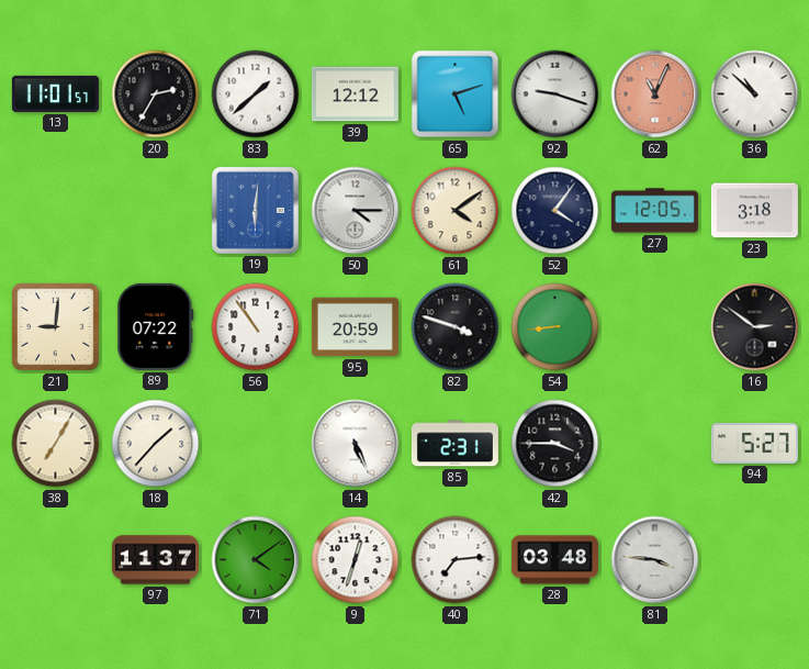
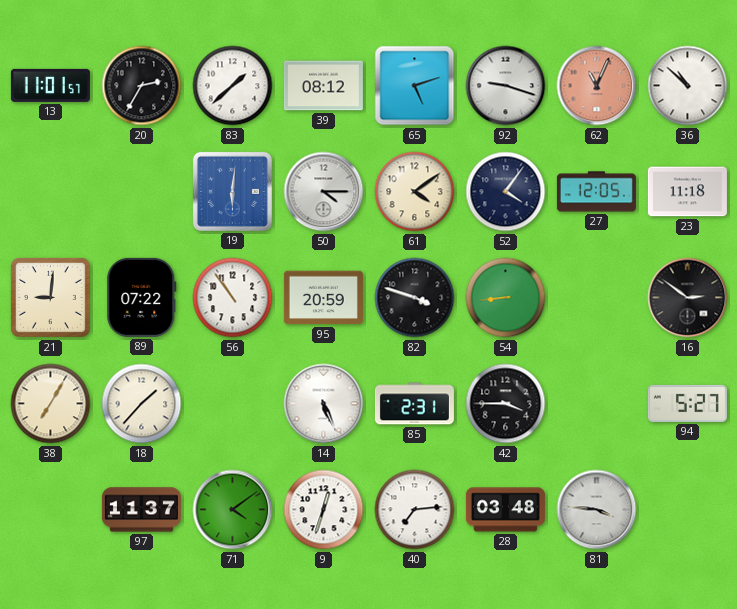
39: 12:12 -> 08:12
23: 3:18 -> 11:18
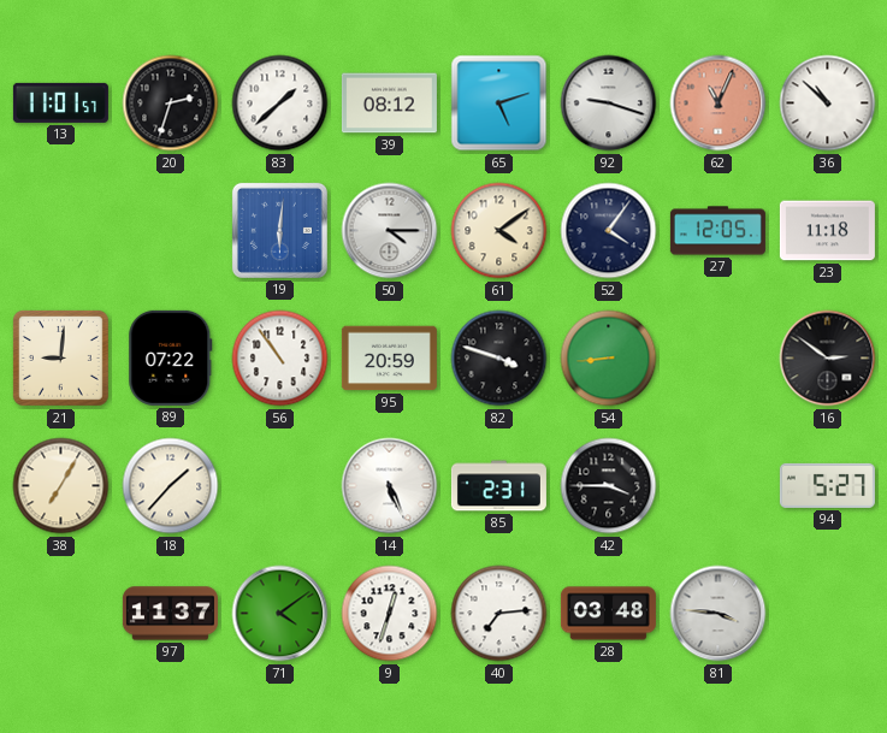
20: 2:35 -> 2:33
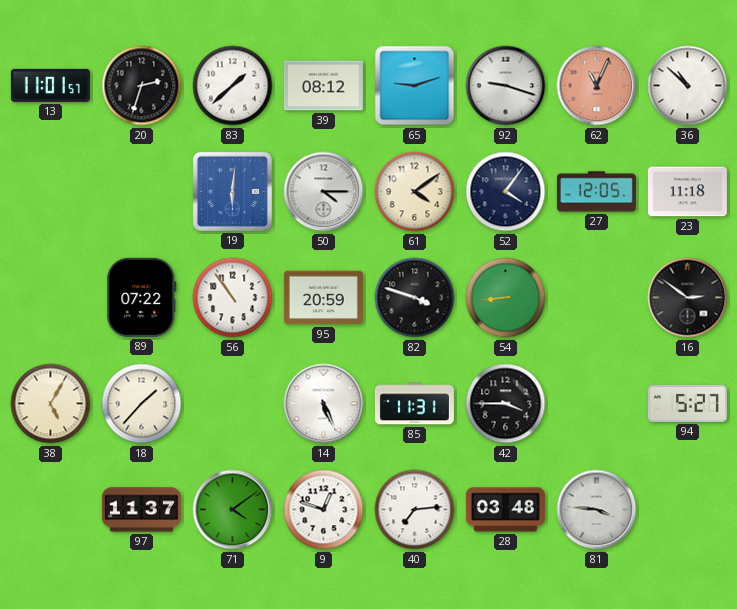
65: 5:12 -> 9:12
21: 9:01 -> none
38: 7:05 -> 5:05
85: 2:31 -> 11:31
9: 12:33 -> 12:48
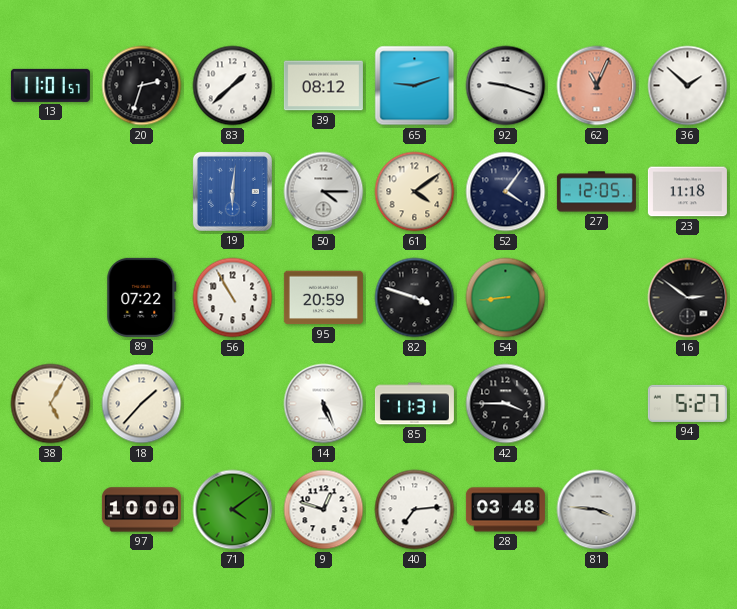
36: 10:52 -> 1:52
56: 10:54 -> 10:55
97: 11:37 -> 10:00
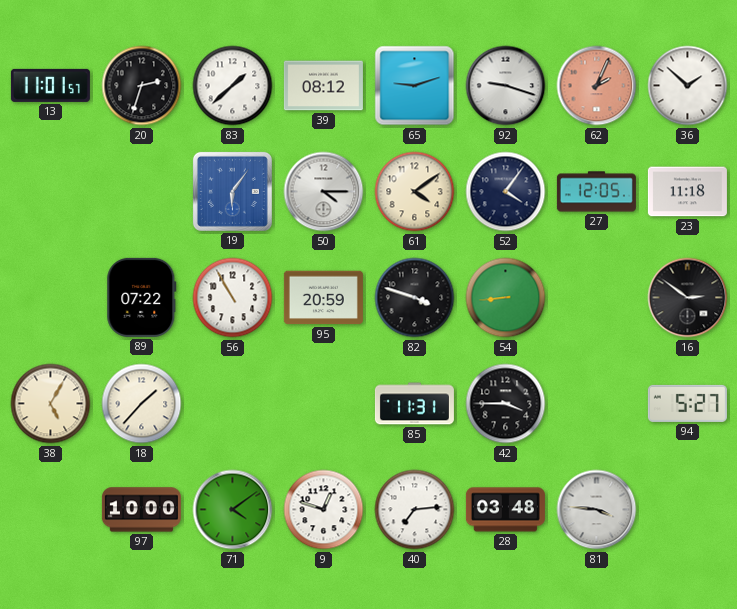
62: 11:04 -> 2:04
19: 6:01 -> 6:06
14: 5:26 -> none
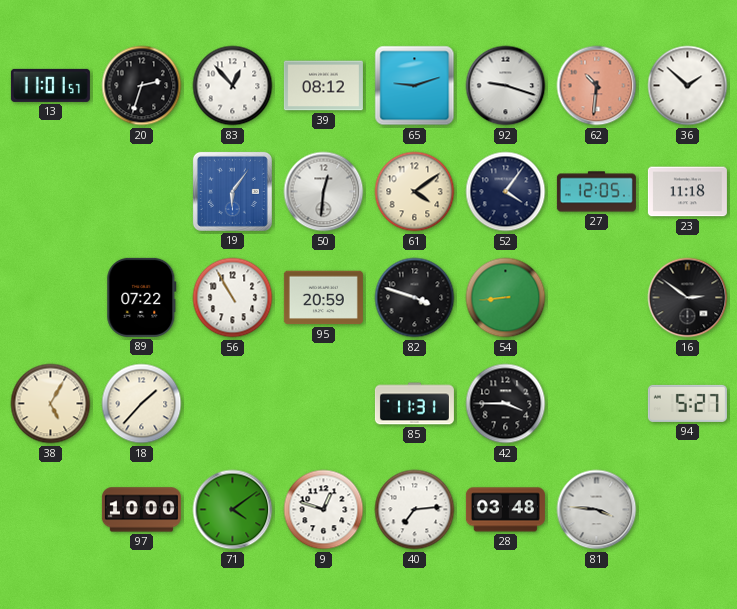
83: 1:38 -> 12:53
62: 2:04 -> 10:31
50: 4:15 -> 12:31
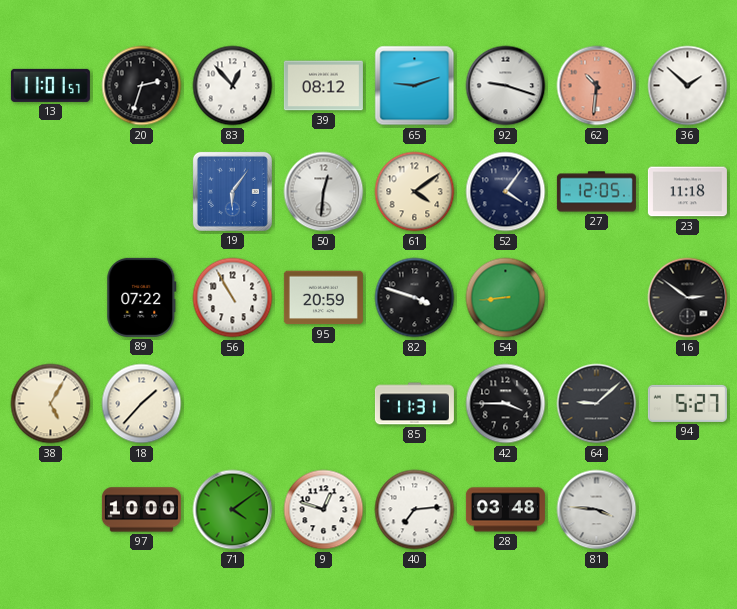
64: none -> 9:08
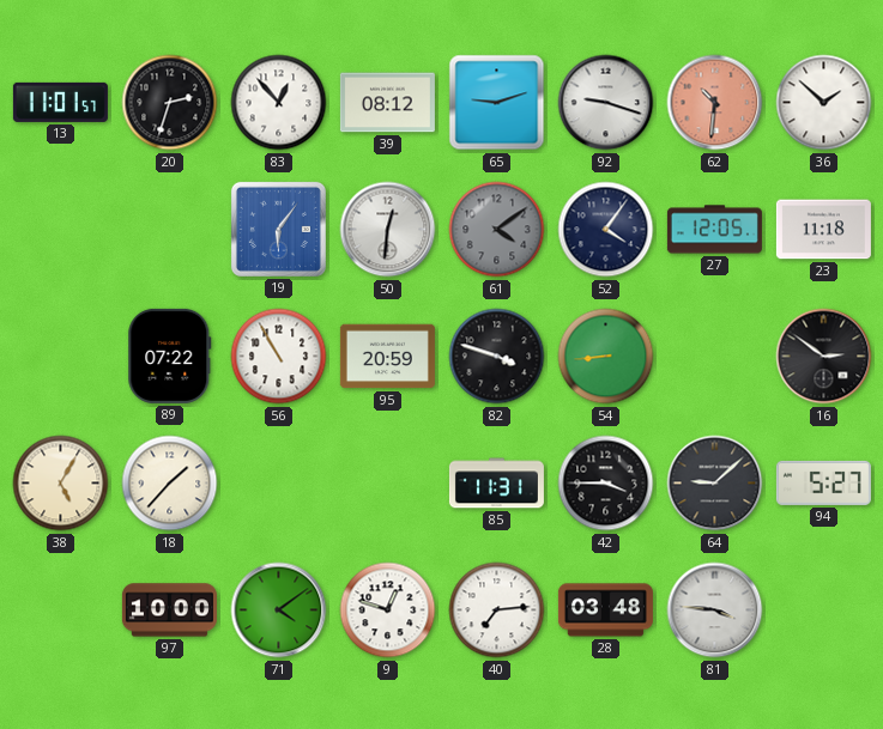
61 dial: cream -> grey
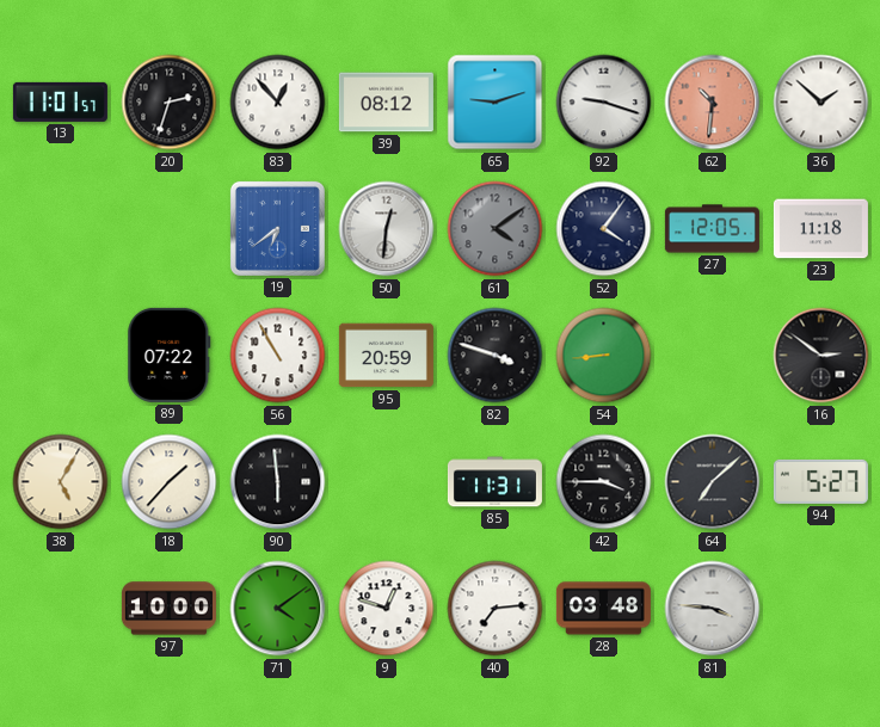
19: 6:06 -> 6:39
90: none -> 5:59
64: 9:08 -> 7:08
